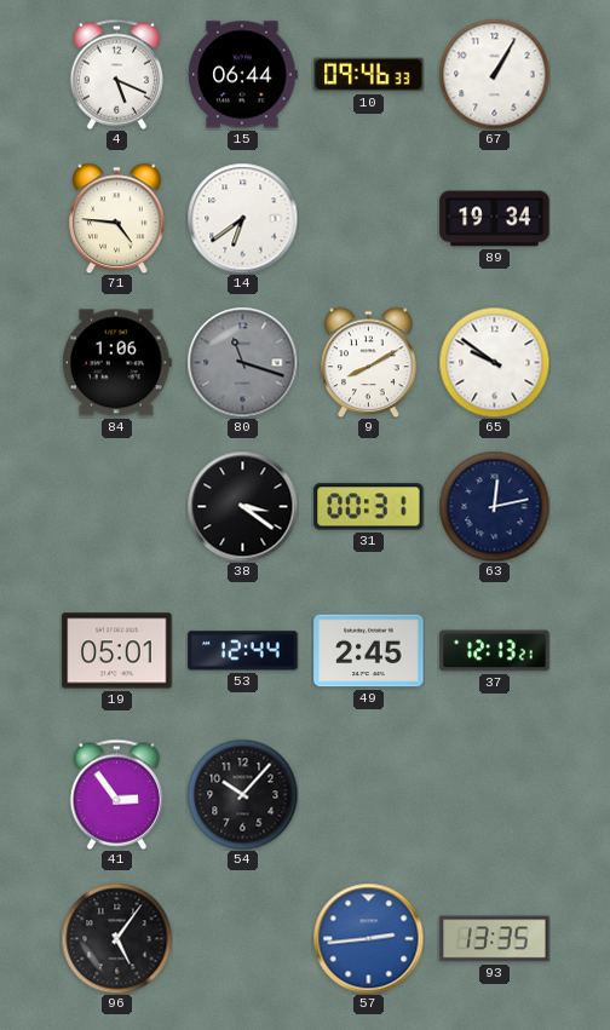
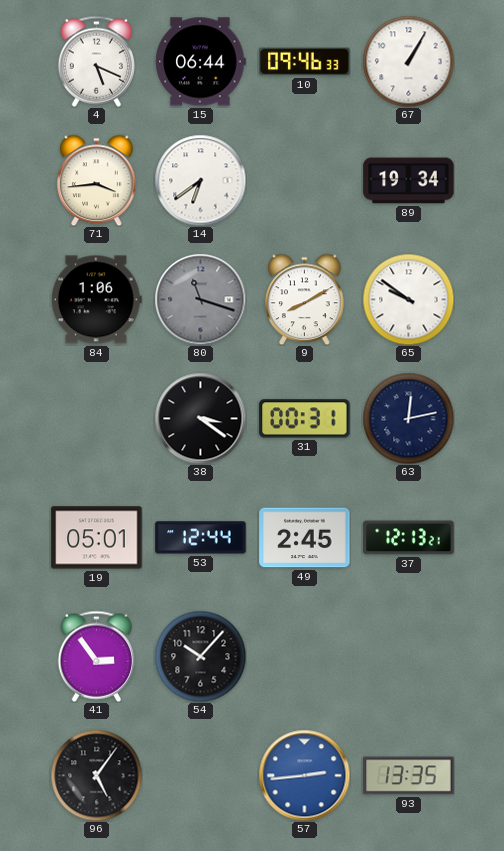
71: 4:46 -> 3:44
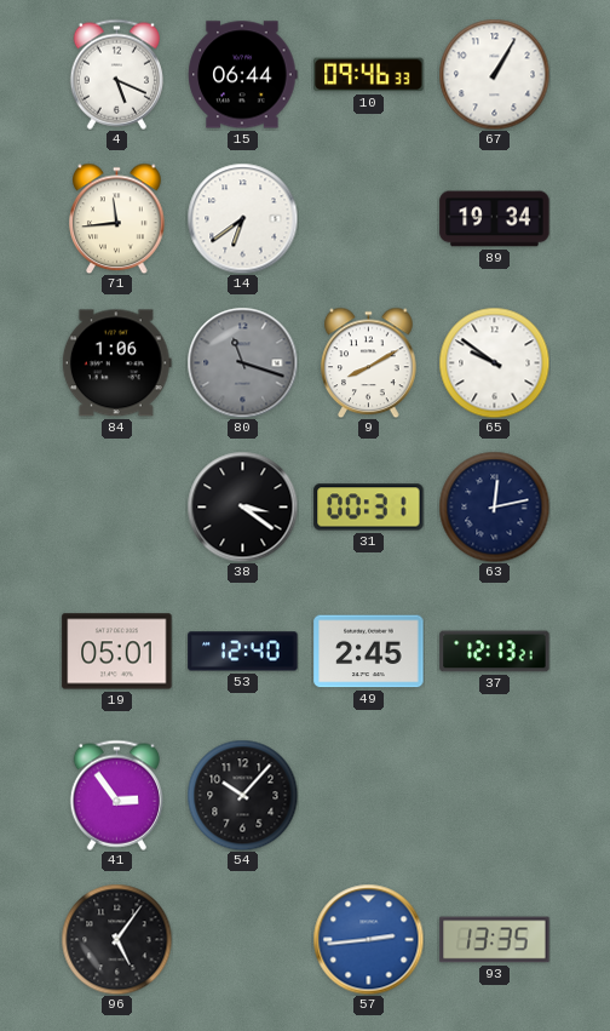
71: 3:44 -> 11:44
53: 12:44 -> 12:40
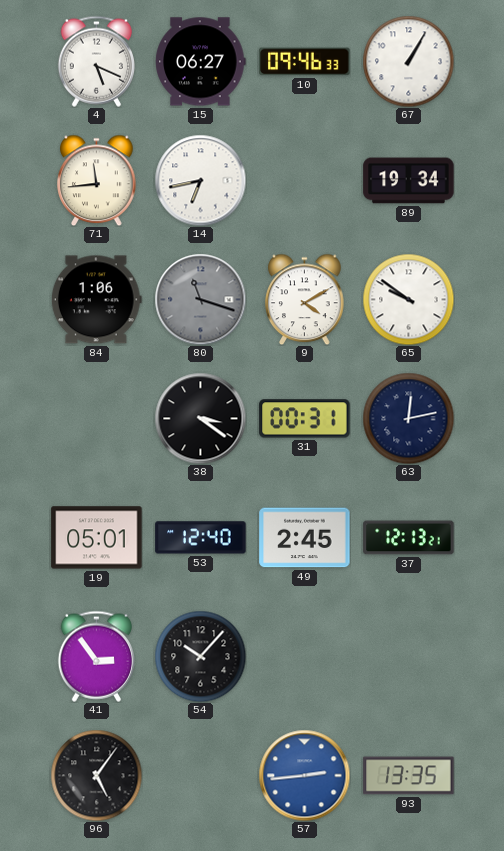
15: 06:44 -> 06:27
14: 6:39 -> 6:43
9: 8:10 -> 4:10
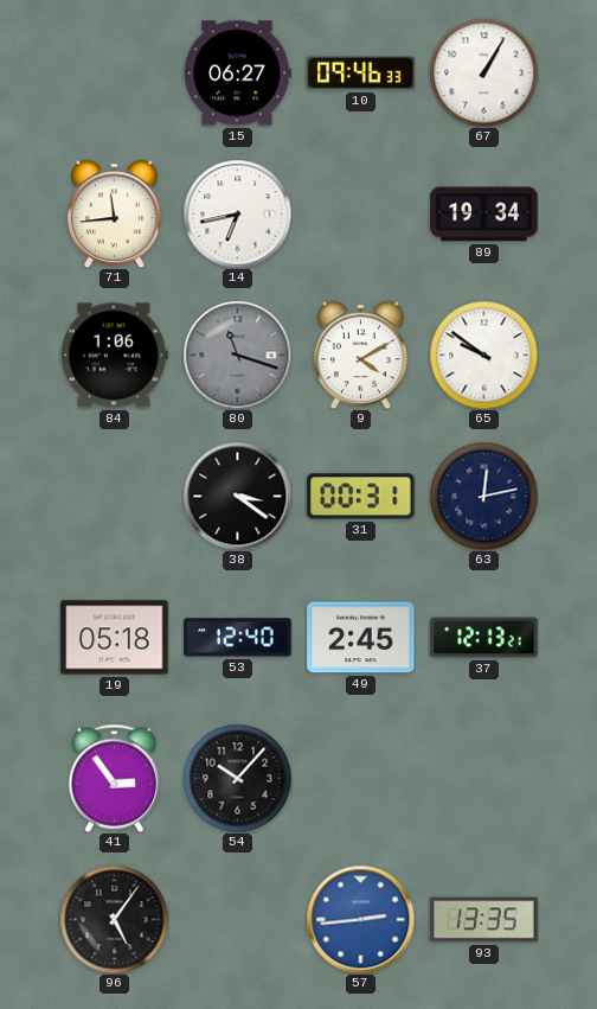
4: 5:19 -> none
19: 05:01 -> 05:18
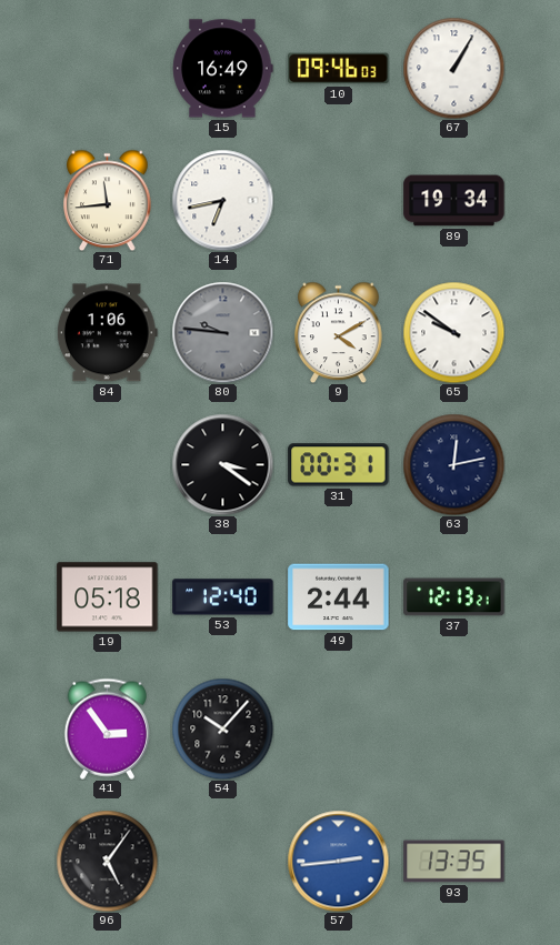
15: 06:27 -> 16:49
10: 09:46:33 -> 09:46:03
80: 11:18 -> 9:46
49: 2:45 -> 2:44
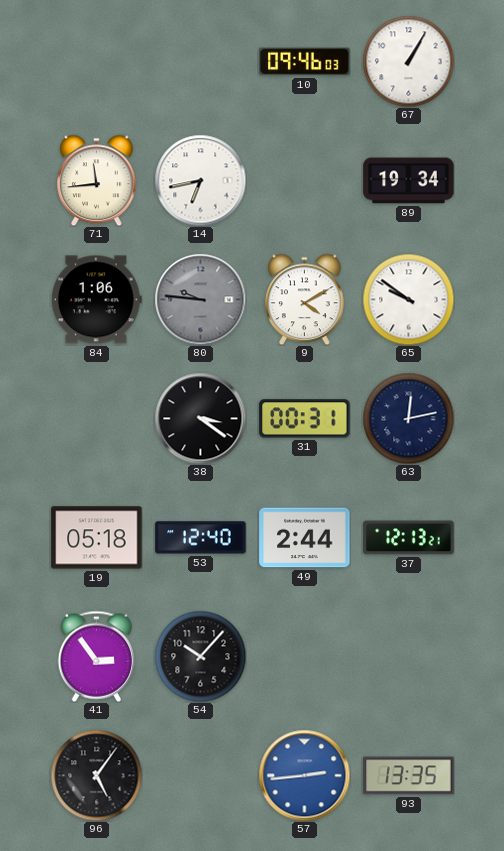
15: 16:49 -> none
